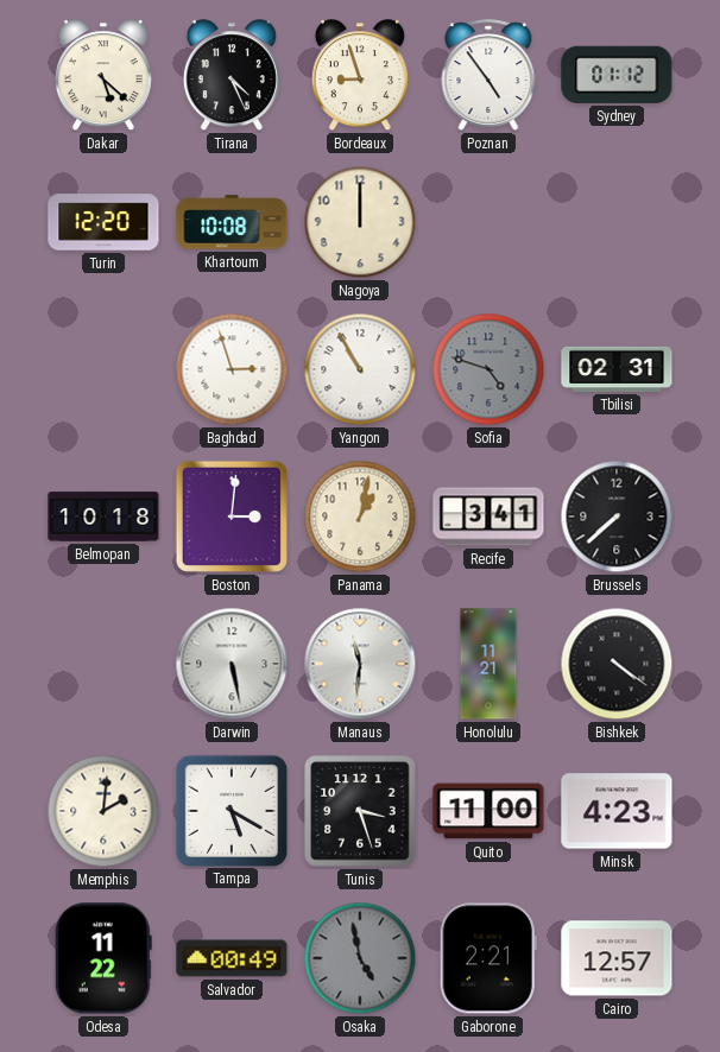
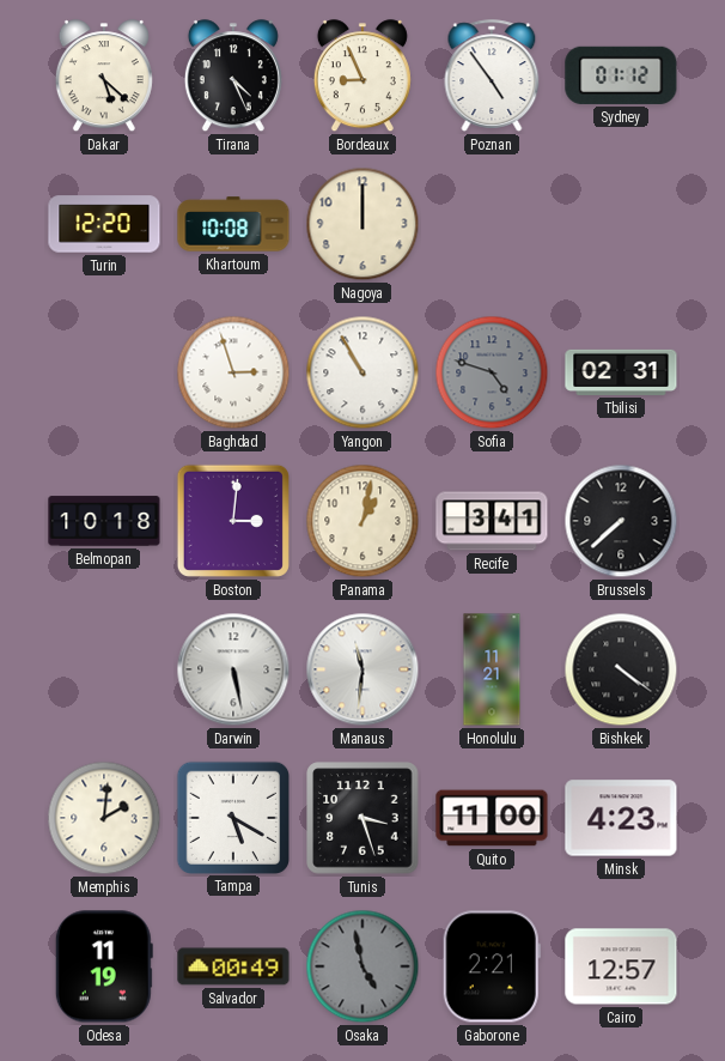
Bordeaux: 8:57 -> 8:56
Odesa: 11:22 -> 11:19
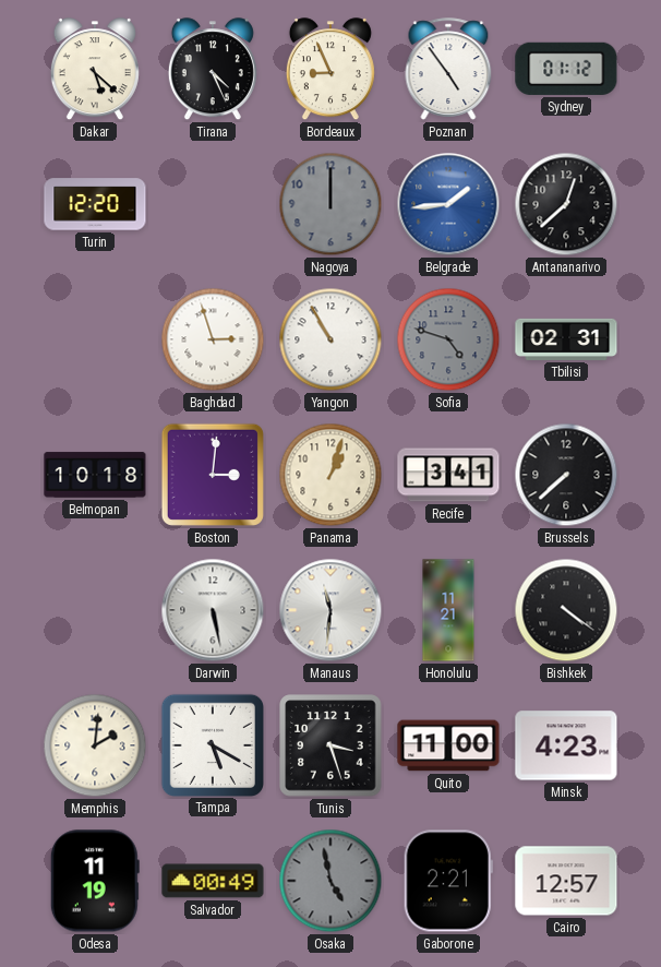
Khartoum: 10:08 -> none
Nagoya dial: cream -> grey
Belgrade: none -> 1:44
Antananarivo: none -> 12:38
Panama: 1:02 -> 1:03
